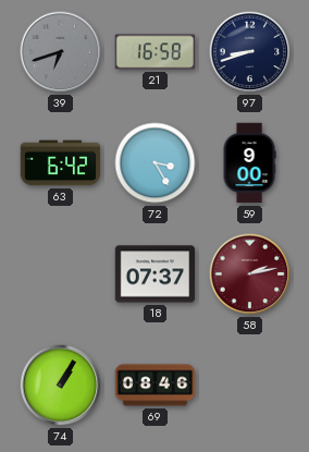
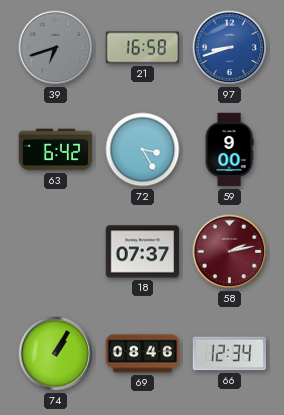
97 dial: navy -> blue
66: none -> 12:34
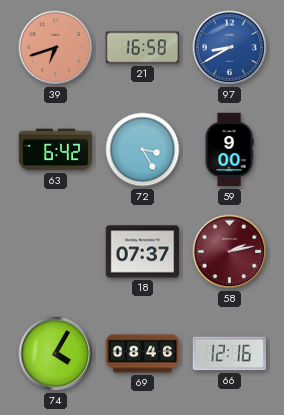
39 dial: grey -> salmon
97: 8:42 -> 8:40
74: 1:05 -> 4:05
66: 12:34 -> 12:16
